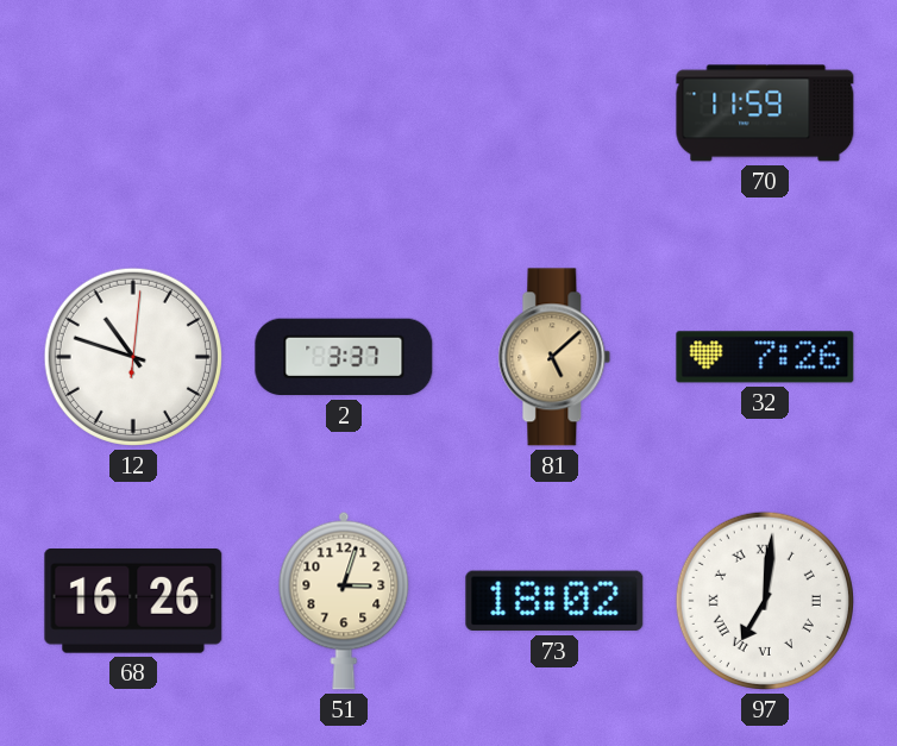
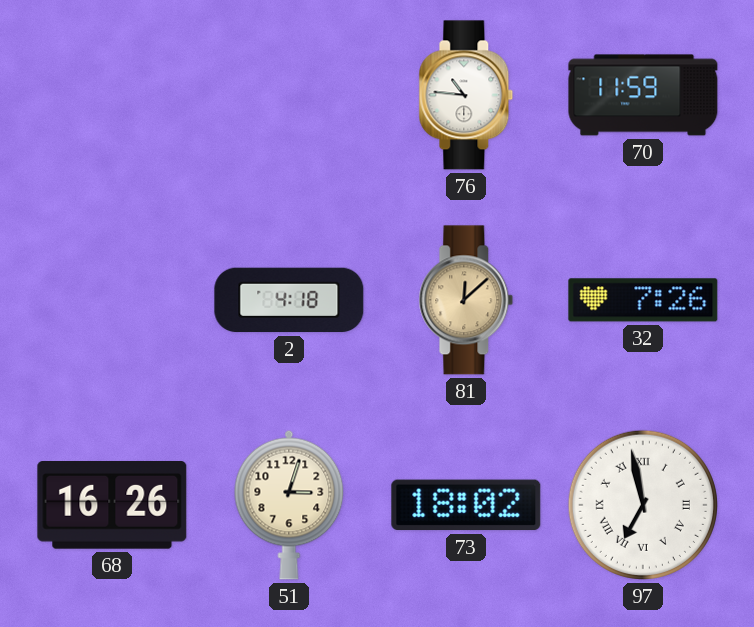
76: none -> 10:46
12: 10:48 -> none
2: 3:37 -> 4:18
81: 5:08 -> 12:08
97: 7:01 -> 6:58
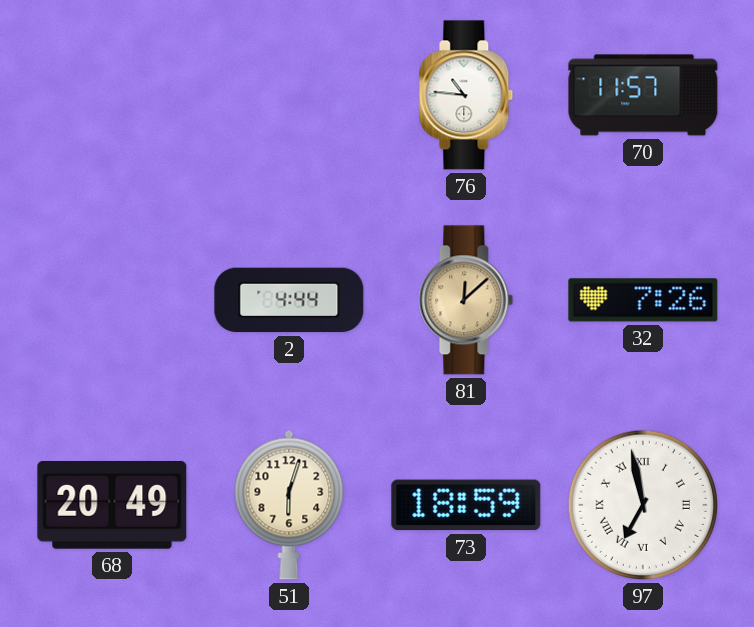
70: 11:59 -> 11:57
2: 4:18 -> 4:44
68: 16:26 -> 20:49
51: 3:03 -> 6:03
73: 18:02 -> 18:59
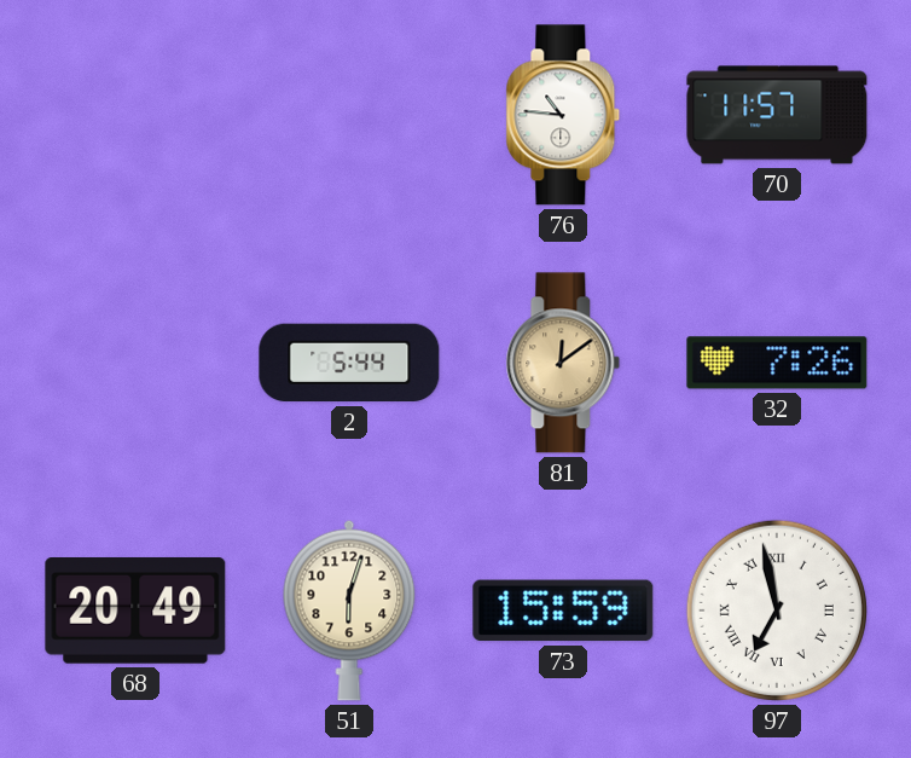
2: 4:44 -> 5:44
81: 12:08 -> 12:09
73: 18:59 -> 15:59
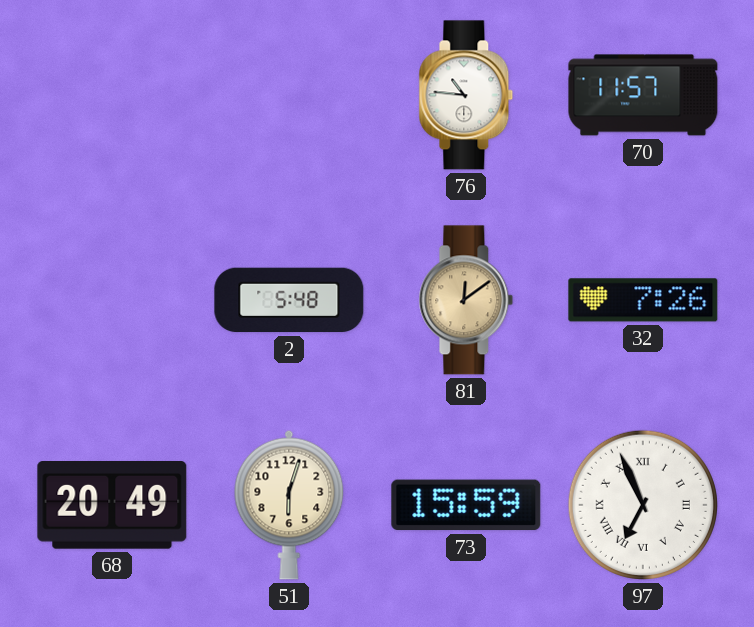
2: 5:44 -> 5:48
97: 6:58 -> 6:56
